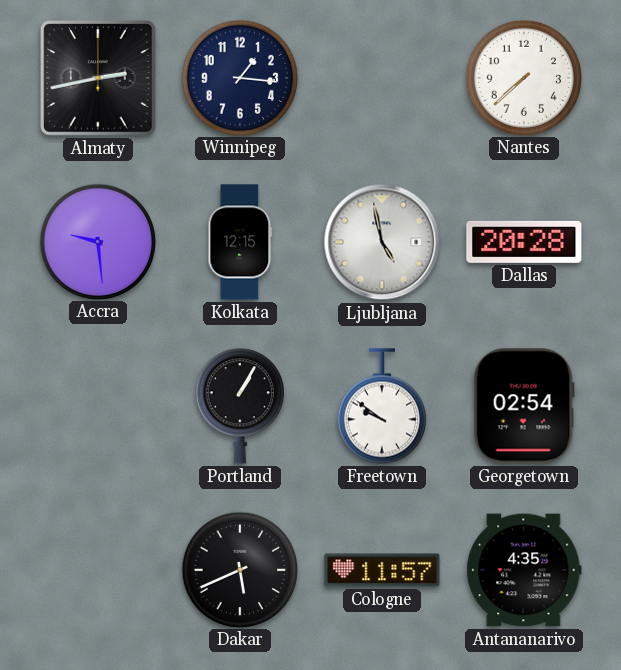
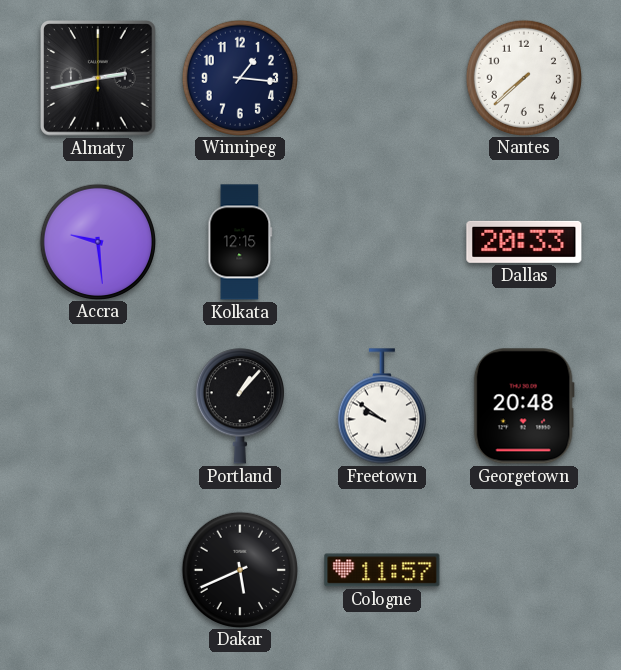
Ljubljana: 4:58 -> none
Dallas: 20:28 -> 20:33
Portland: 1:05 -> 1:07
Georgetown: 02:54 -> 20:48
Antananarivo: 4:35 -> none
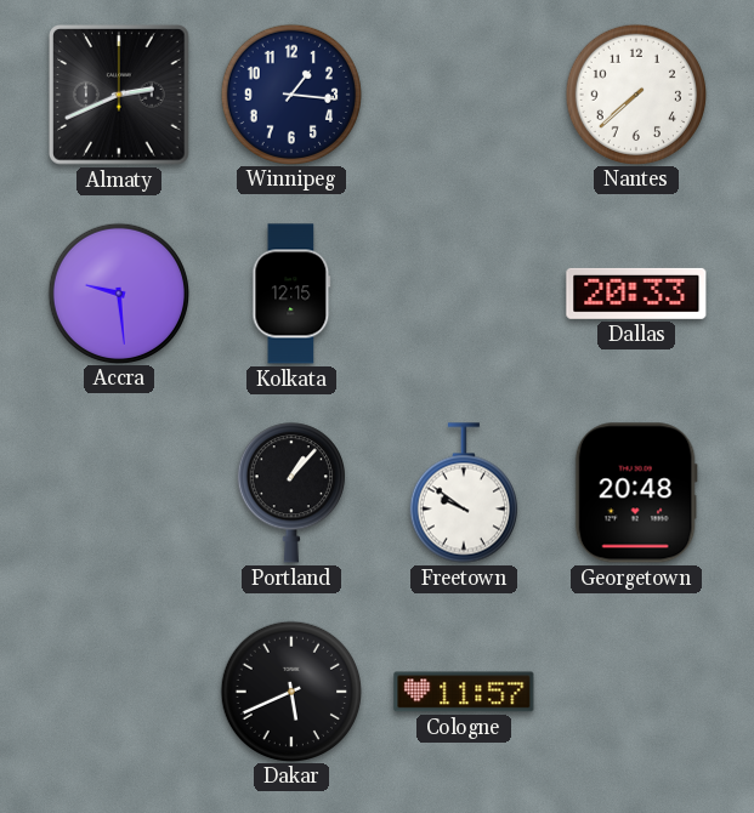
Almaty: 2:43 -> 2:41
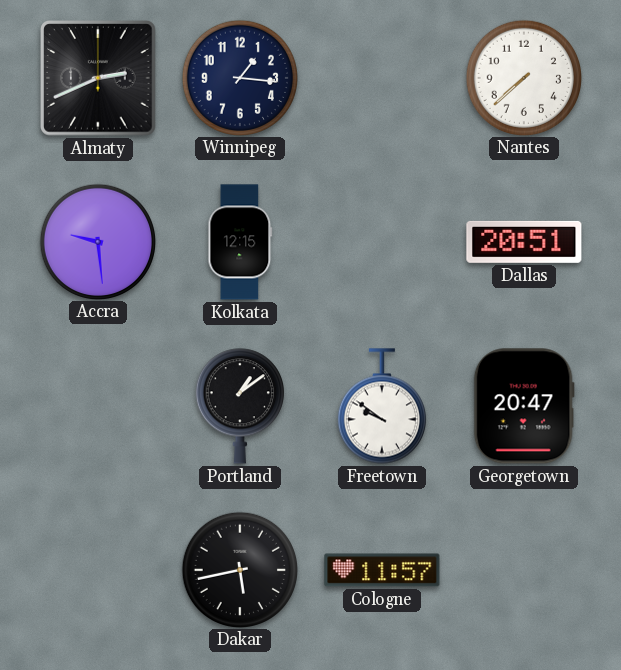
Dallas: 20:33 -> 20:51
Portland: 1:07 -> 1:09
Georgetown: 20:48 -> 20:47
Dakar: 5:41 -> 5:43
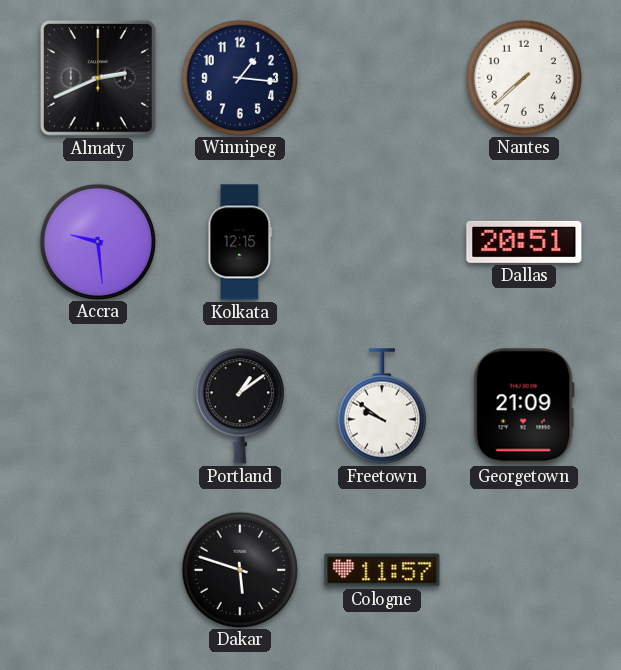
Georgetown: 20:47 -> 21:09
Dakar: 5:43 -> 5:48
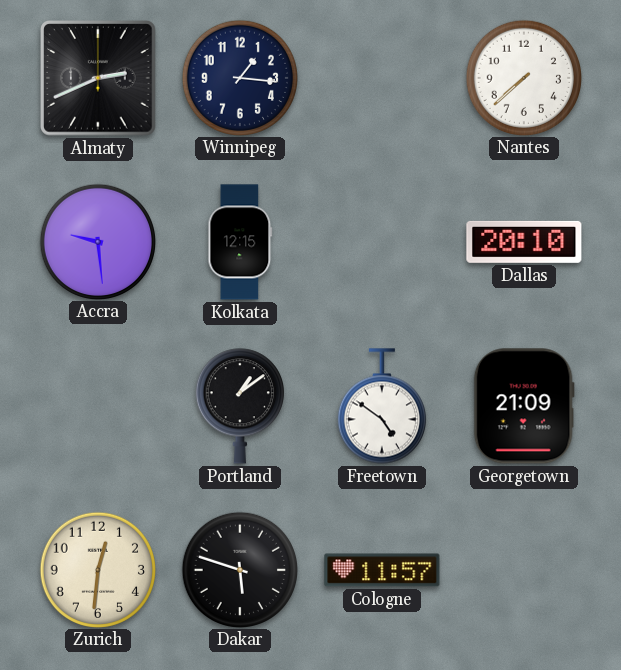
Dallas: 20:51 -> 20:10
Freetown: 9:51 -> 4:51
Zurich: none -> 12:31
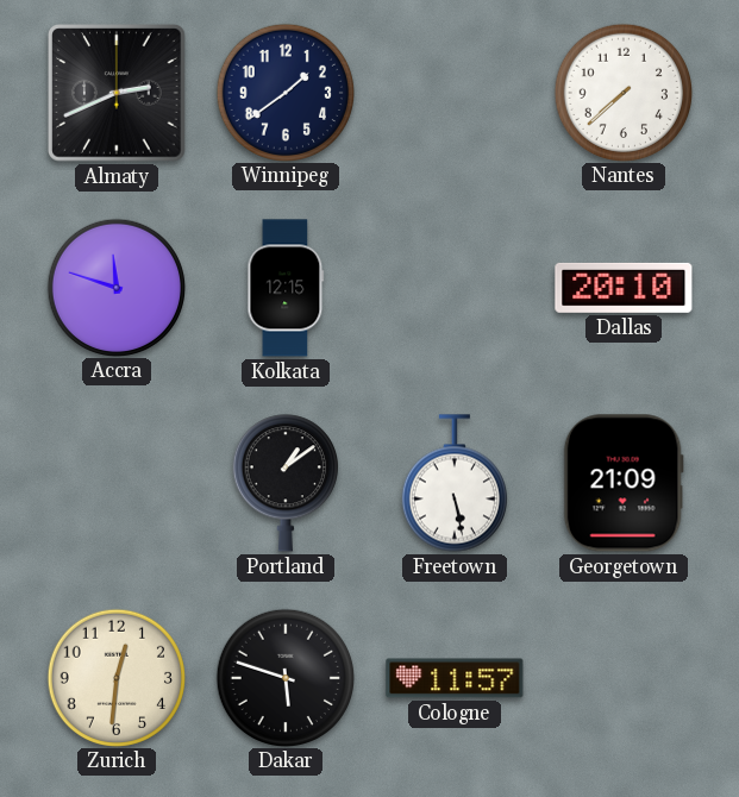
Winnipeg: 1:16 -> 1:39
Accra: 9:29 -> 11:48
Freetown: 4:51 -> 5:28
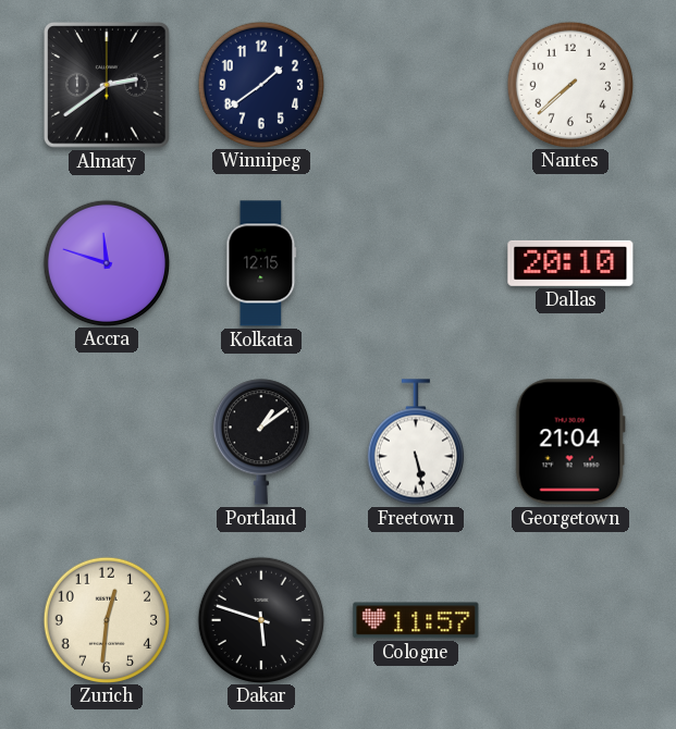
Almaty: 2:41 -> 2:39
Georgetown: 21:09 -> 21:04
